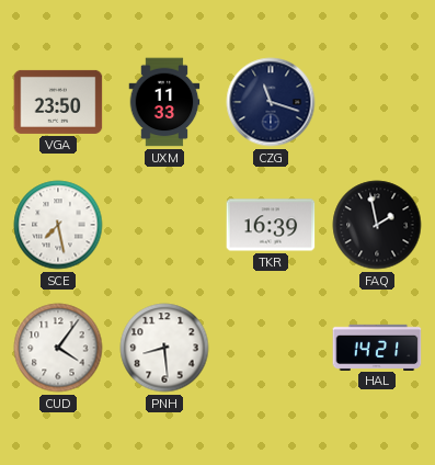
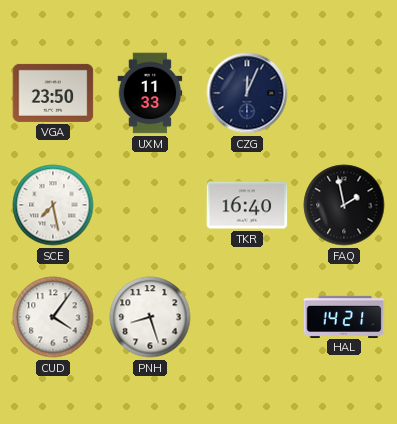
CZG: 11:18 -> 12:04
TKR: 16:39 -> 16:40
PNH: 8:29 -> 8:27
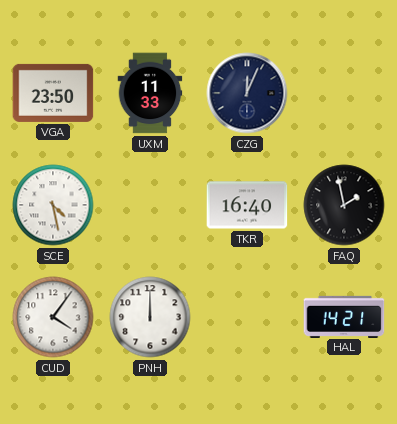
SCE: 7:28 -> 4:28
PNH: 8:27 -> 12:00
